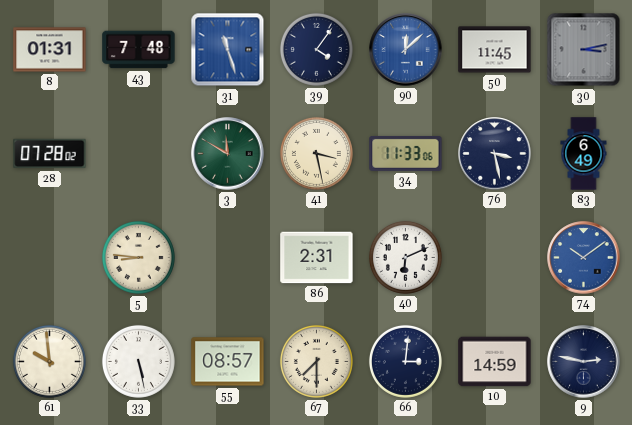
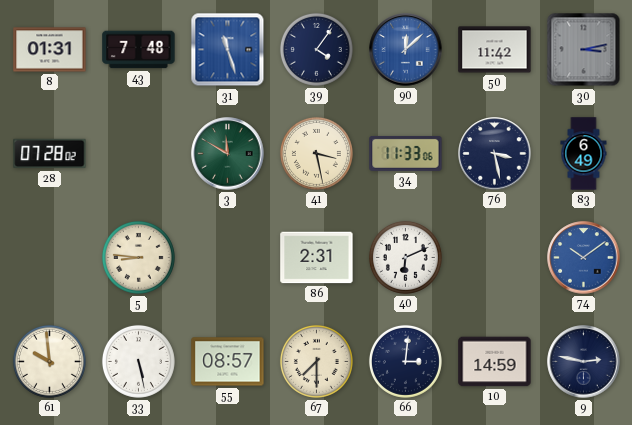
50: 11:45 -> 11:42
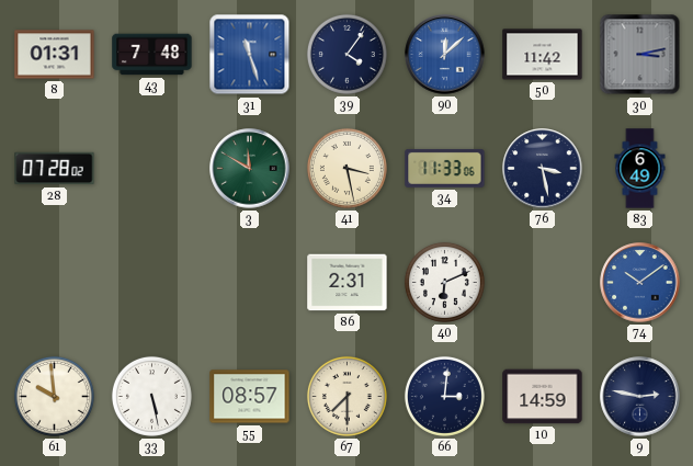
5: 8:46 -> none
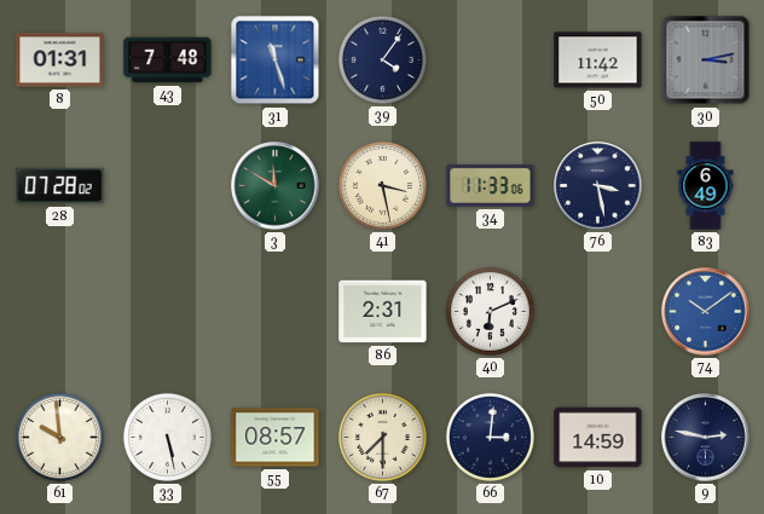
90: 12:08 -> none
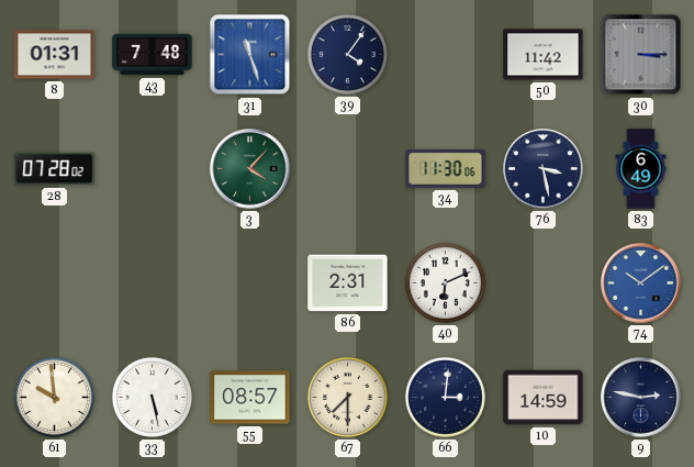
30: 3:13 -> 3:15
3: 11:50 -> 4:07
41: 3:28 -> none
34: 11:33 -> 11:30
